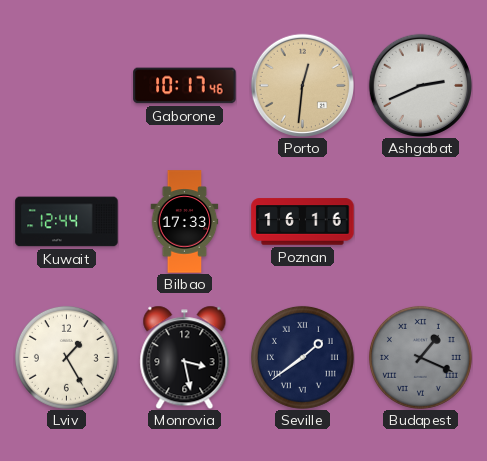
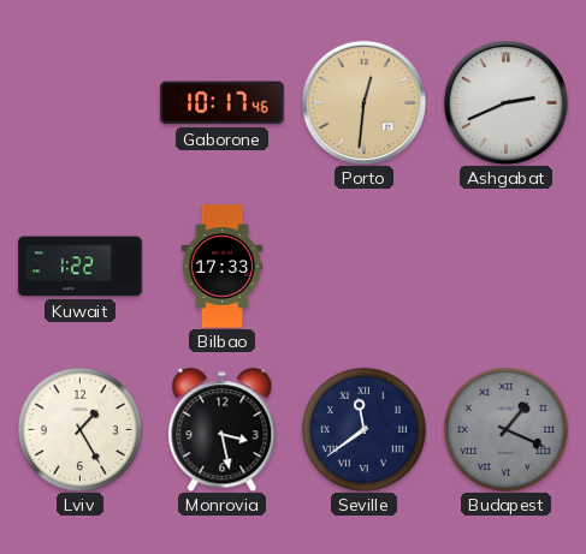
Kuwait: 12:44 -> 1:22
Poznan: 16:16 -> none
Seville: 1:39 -> 11:39
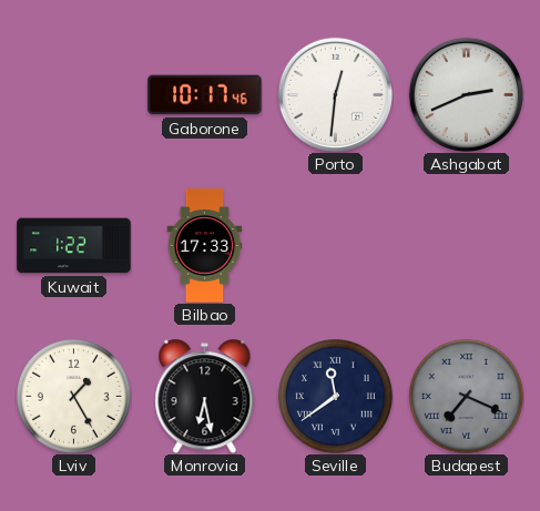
Porto dial: champagne -> white
Monrovia: 3:28 -> 6:28
Budapest: 1:19 -> 7:19
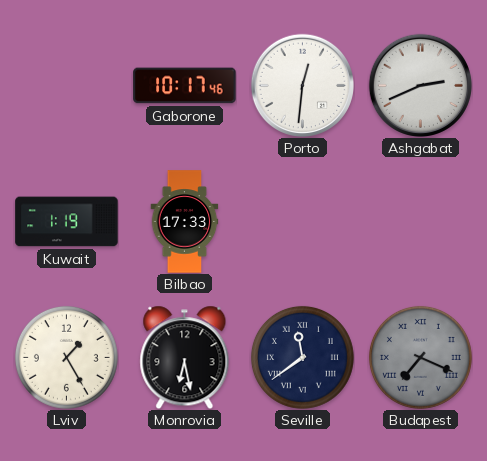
Kuwait: 1:22 -> 1:19
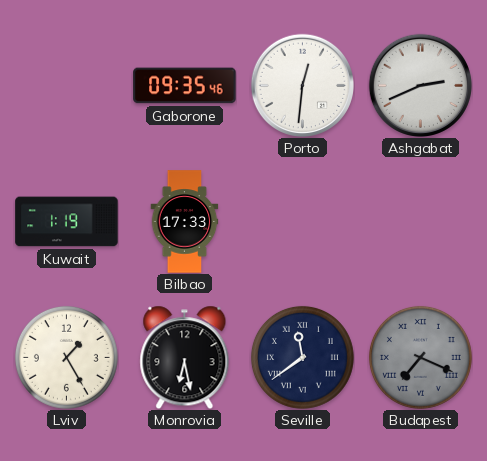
Gaborone: 10:17 -> 09:35
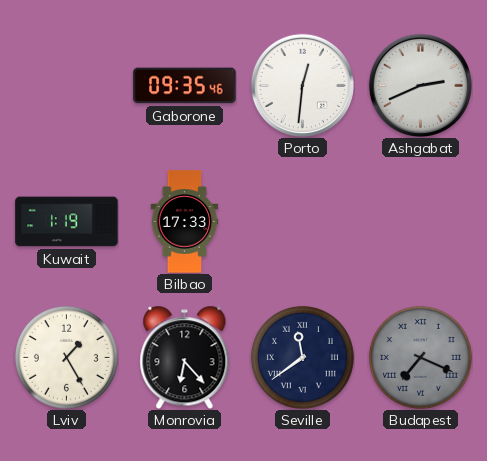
Monrovia: 6:28 -> 6:23
